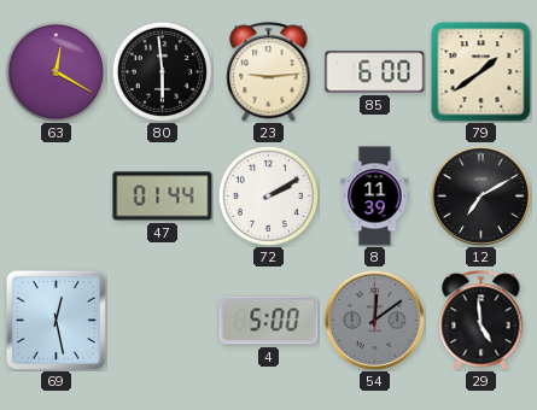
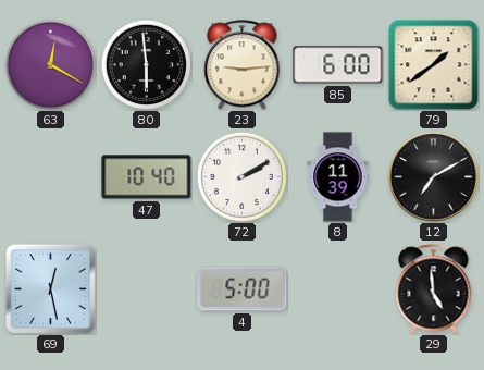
47: 01:44 -> 10:40
54: 12:09 -> none
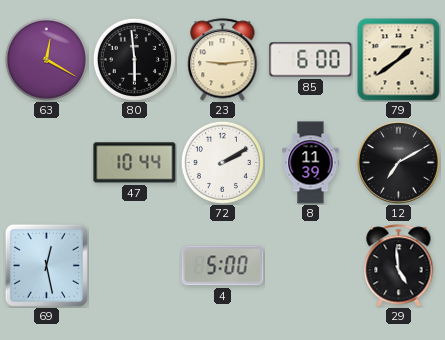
47: 10:40 -> 10:44
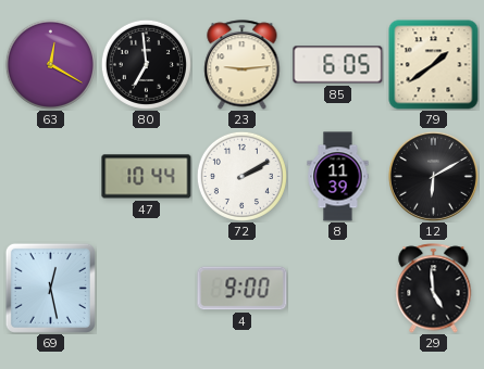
80: 5:59 -> 6:59
85: 6:00 -> 6:05
12: 7:10 -> 6:10
4: 5:00 -> 9:00
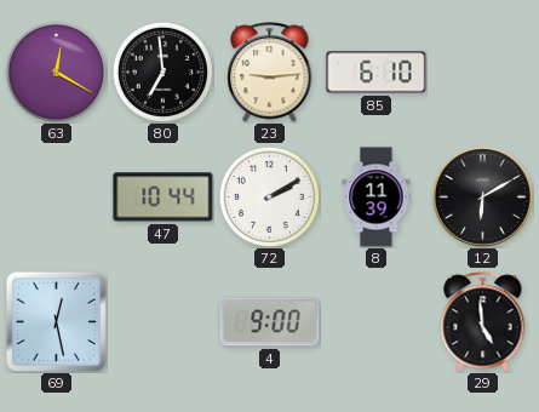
85: 6:05 -> 6:10
79: 1:39 -> none
